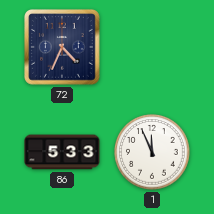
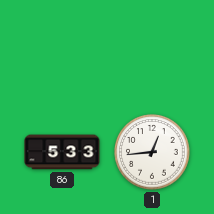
72: 4:34 -> none
1: 11:56 -> 12:44
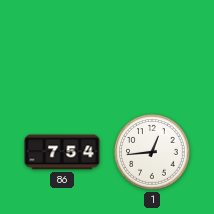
86: 5:33 -> 7:54
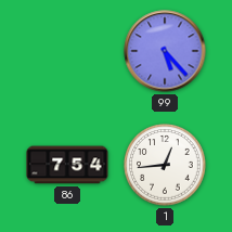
99: none -> 5:23
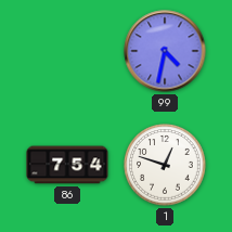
99: 5:23 -> 4:32
1: 12:44 -> 12:48
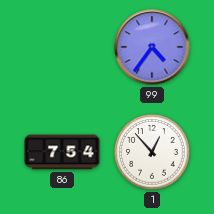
99: 4:32 -> 4:36
1: 12:48 -> 12:53
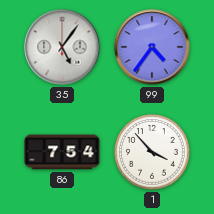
35: none -> 5:06
1: 12:53 -> 3:53
